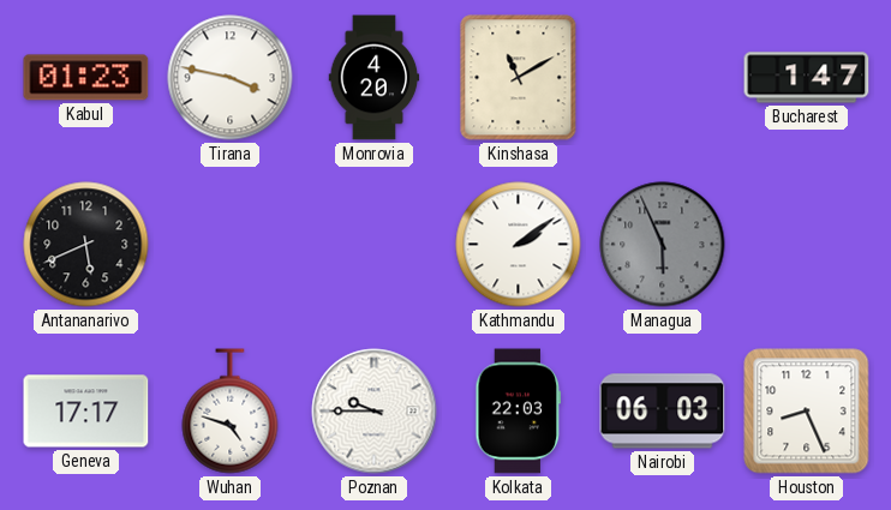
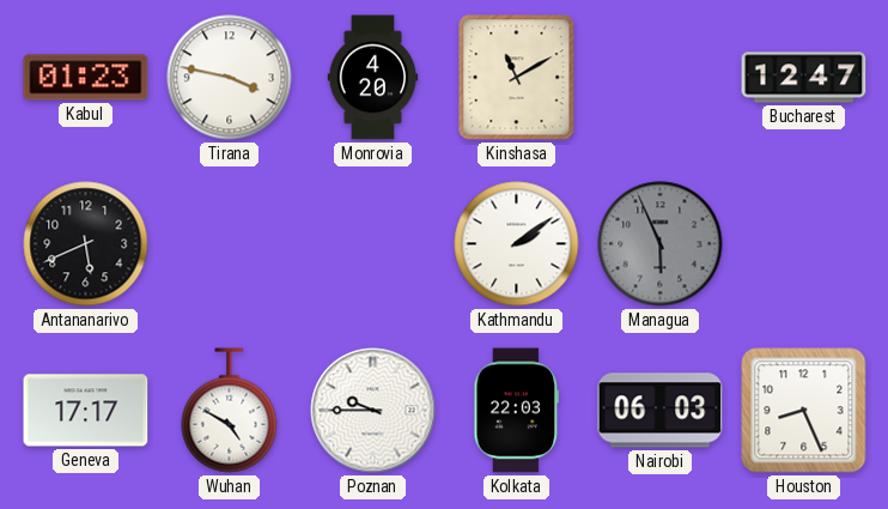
Bucharest: 1:47 -> 12:47
Wuhan: 4:48 -> 4:50
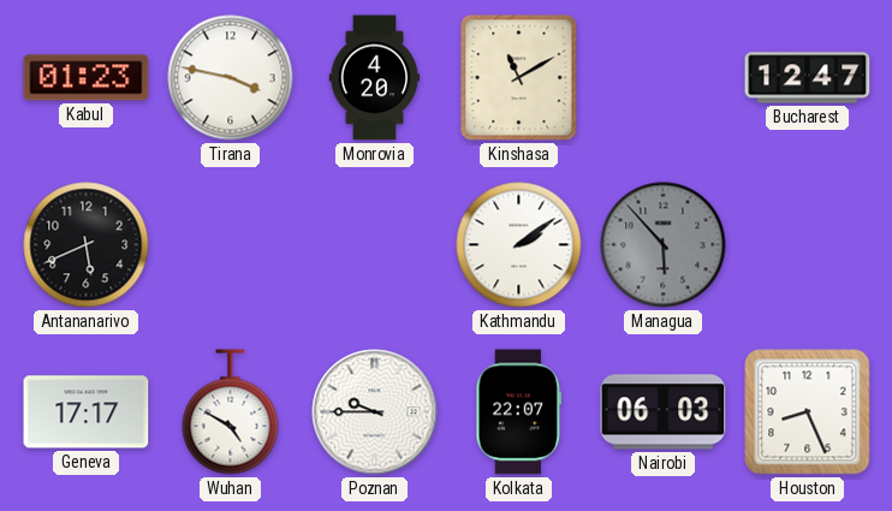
Managua: 5:56 -> 5:53
Kolkata: 22:03 -> 22:07
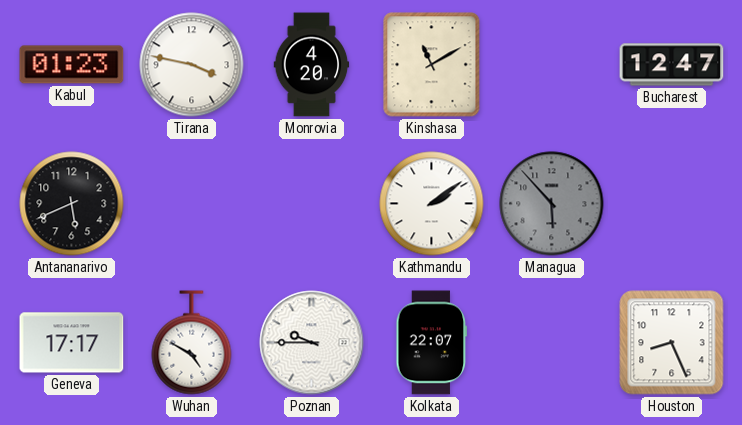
Nairobi: 06:03 -> none
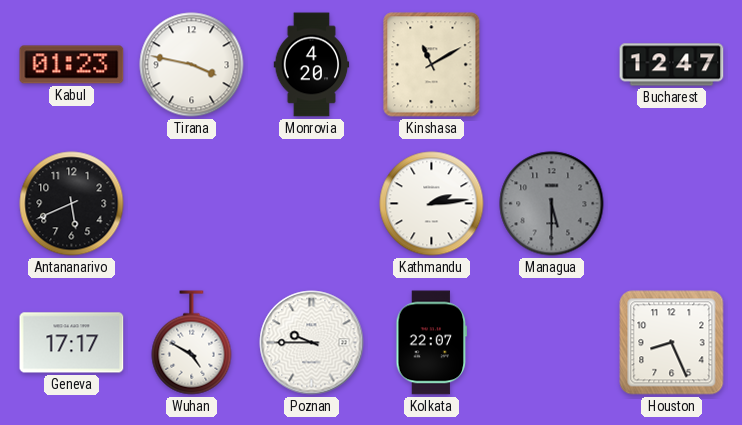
Kathmandu: 2:09 -> 2:14
Managua: 5:53 -> 5:30
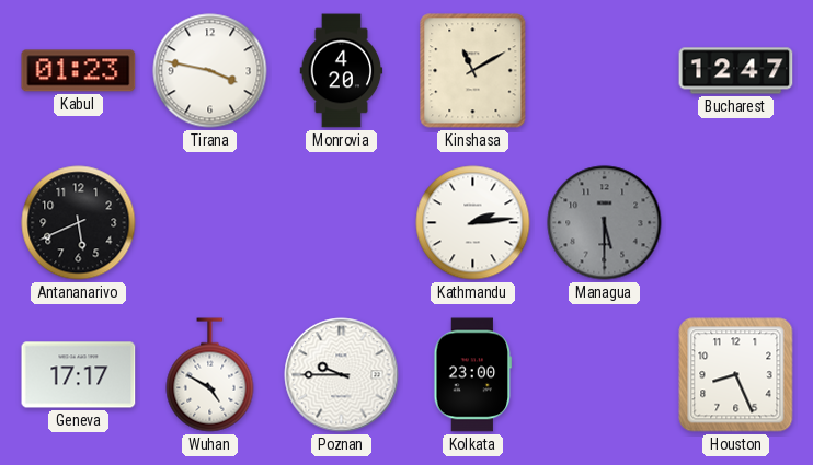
Kolkata: 22:07 -> 23:00
